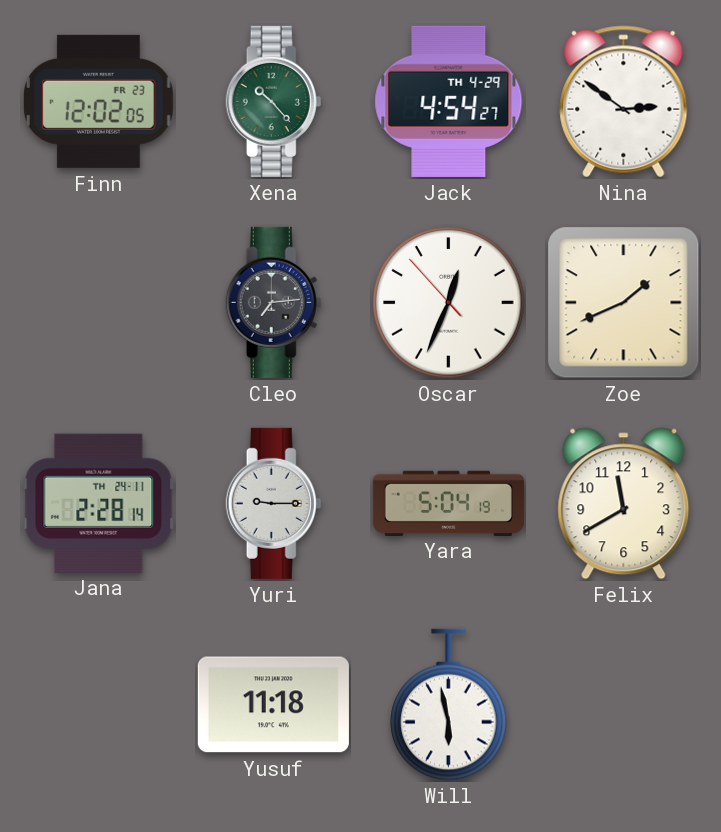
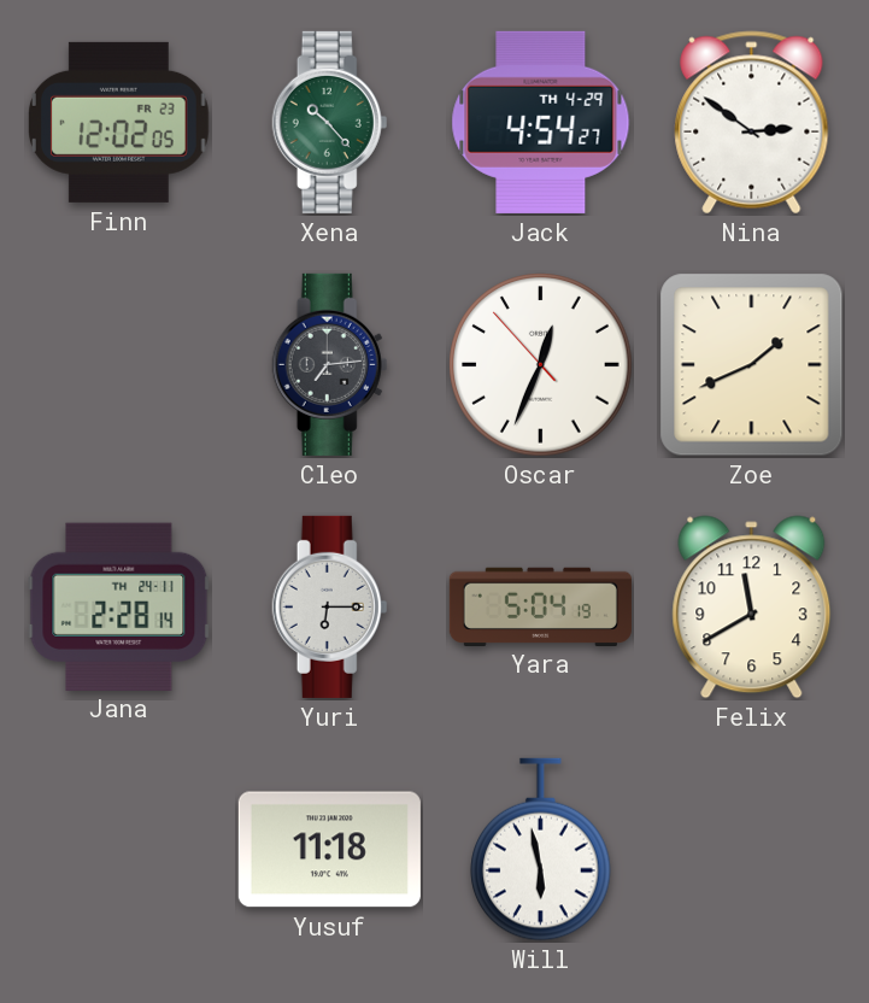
Yuri: 9:15 -> 6:15
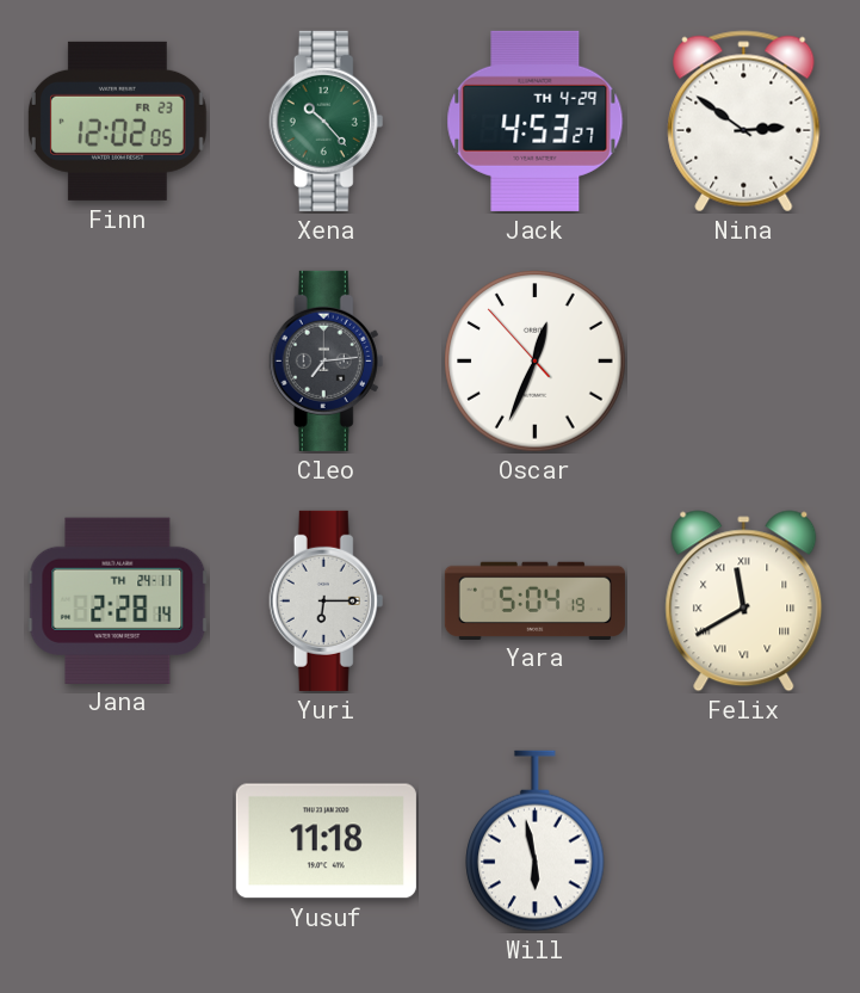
Jack: 4:54 -> 4:53
Zoe: 1:41 -> none
Felix numerals: Arabic -> Roman
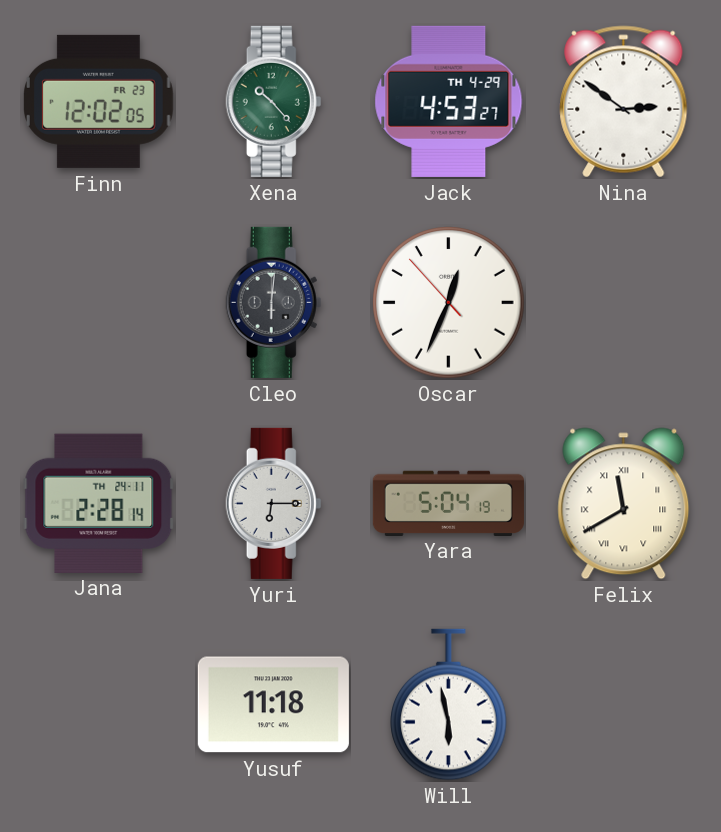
Cleo: 7:14 -> 6:01
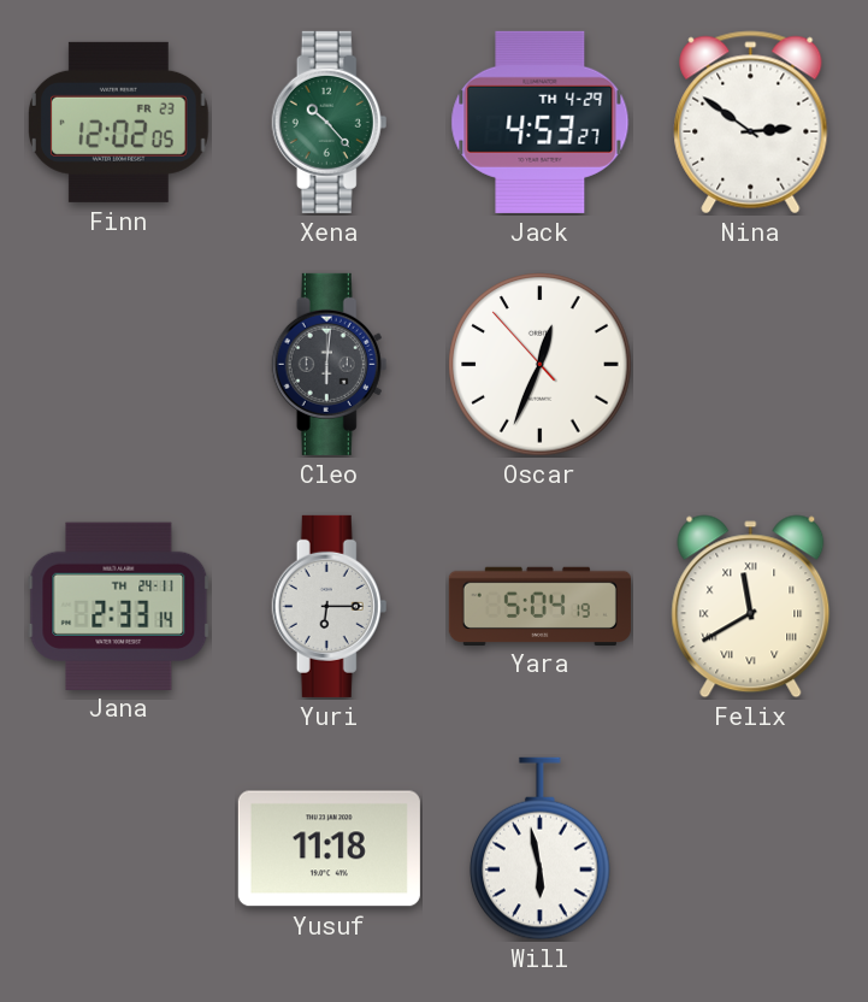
Jana: 2:28 -> 2:33
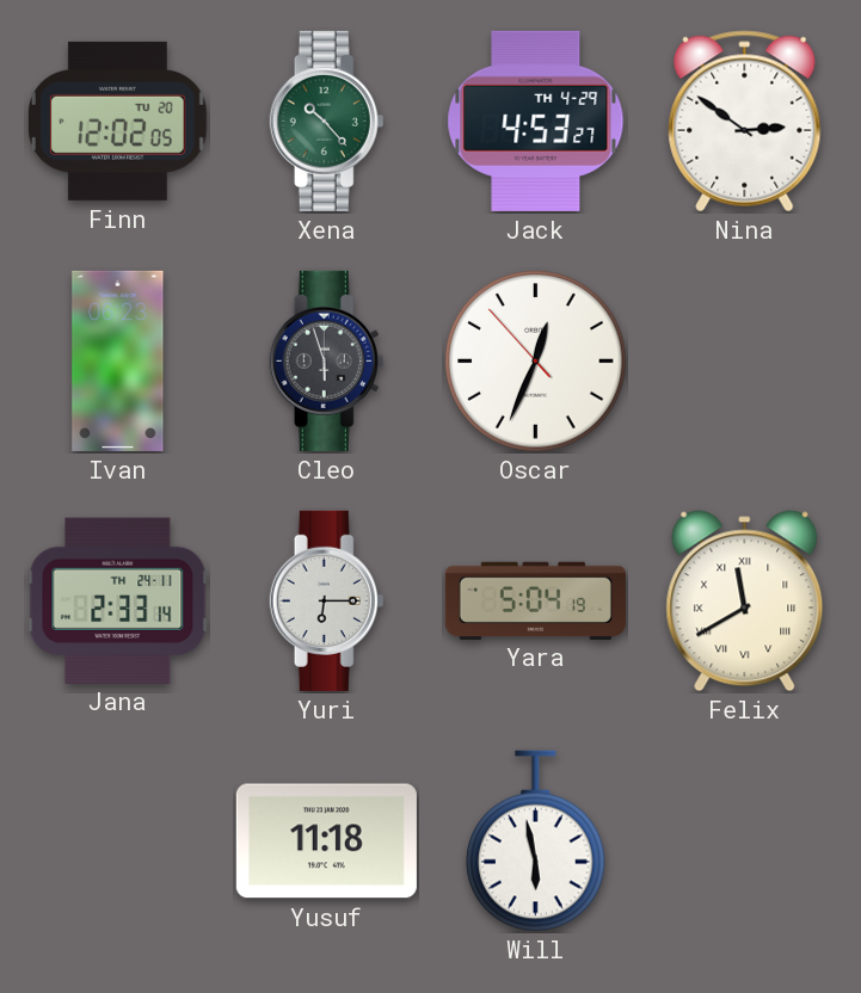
Finn date: FR 23 -> TU 20
Ivan: none -> 06:23
Cleo: 6:01 -> 5:57
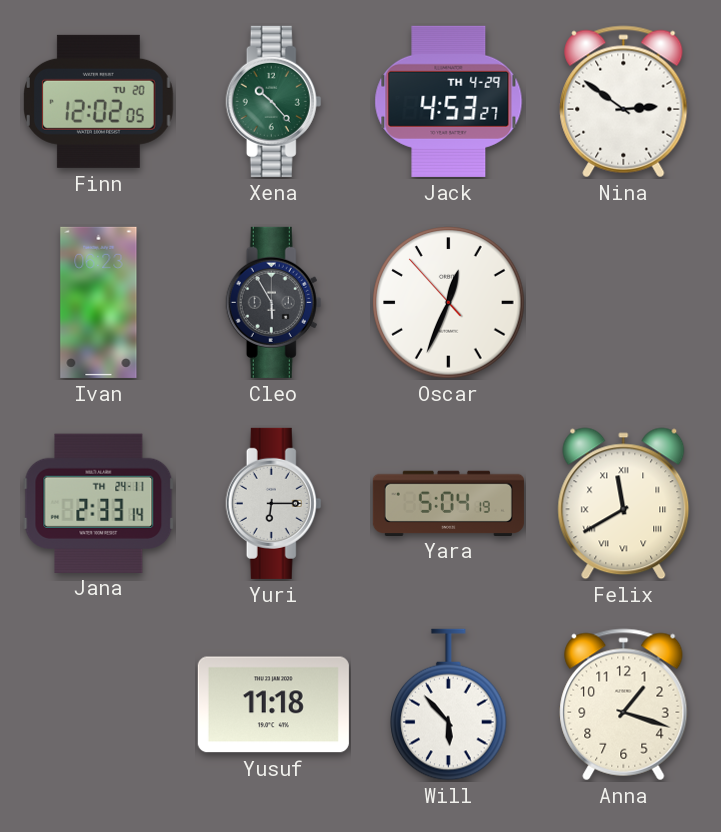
Cleo: 5:57 -> 5:55
Will: 5:58 -> 5:53
Anna: none -> 1:18
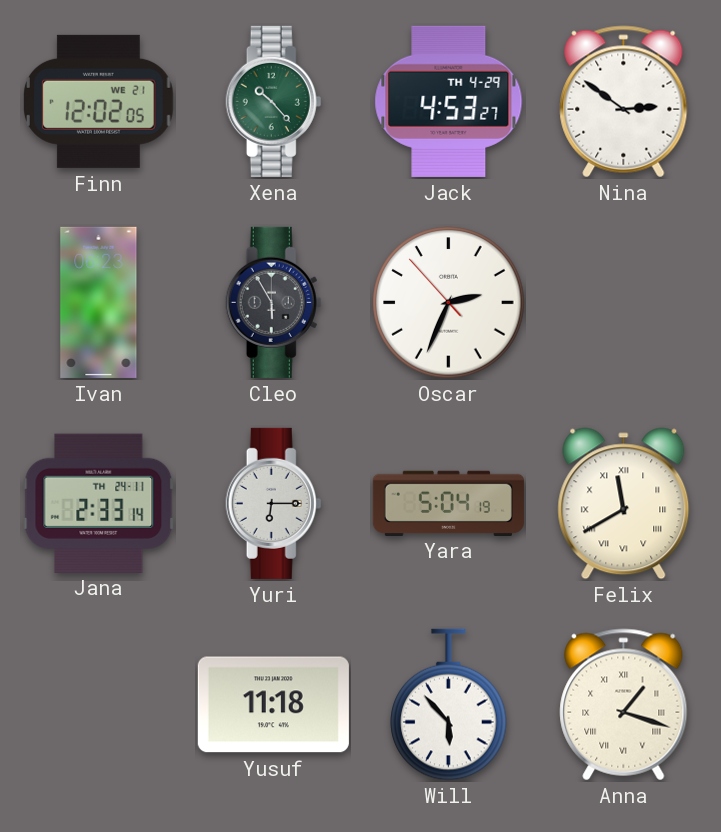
Finn date: TU 20 -> WE 21
Oscar: 12:33 -> 2:33
Anna numerals: Arabic -> Roman
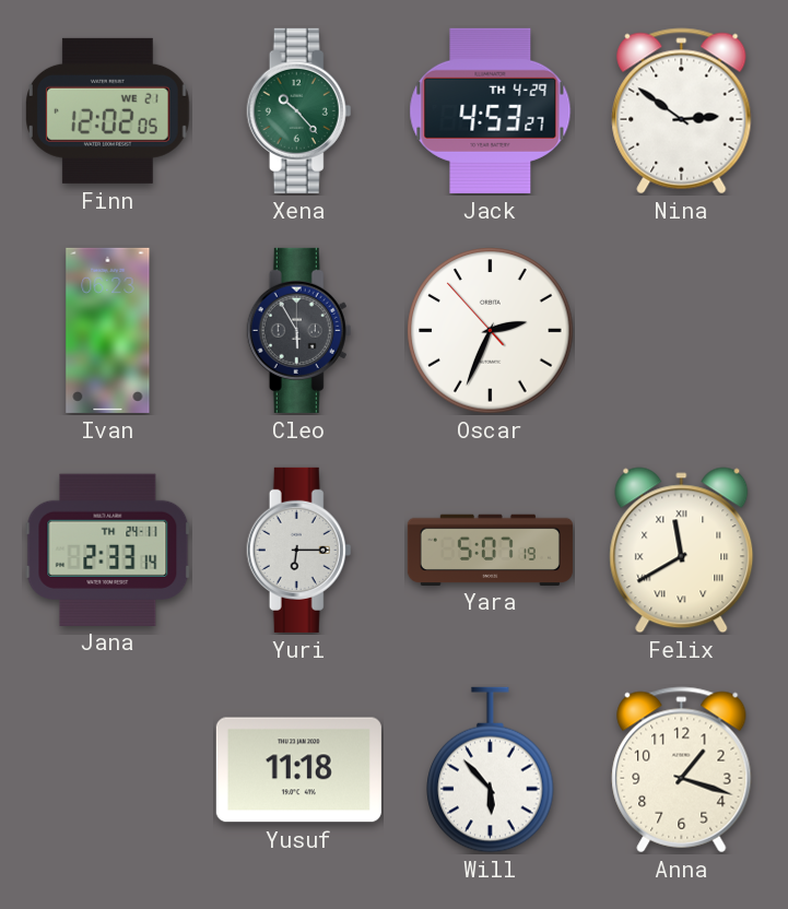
Yara: 5:04 -> 5:07
Anna numerals: Roman -> Arabic
